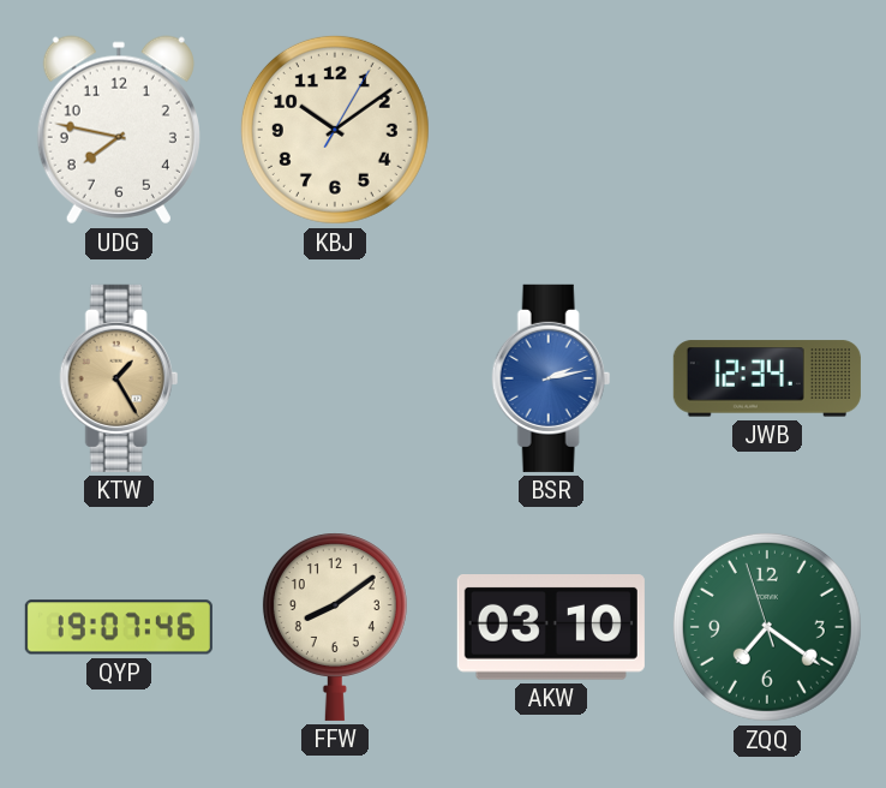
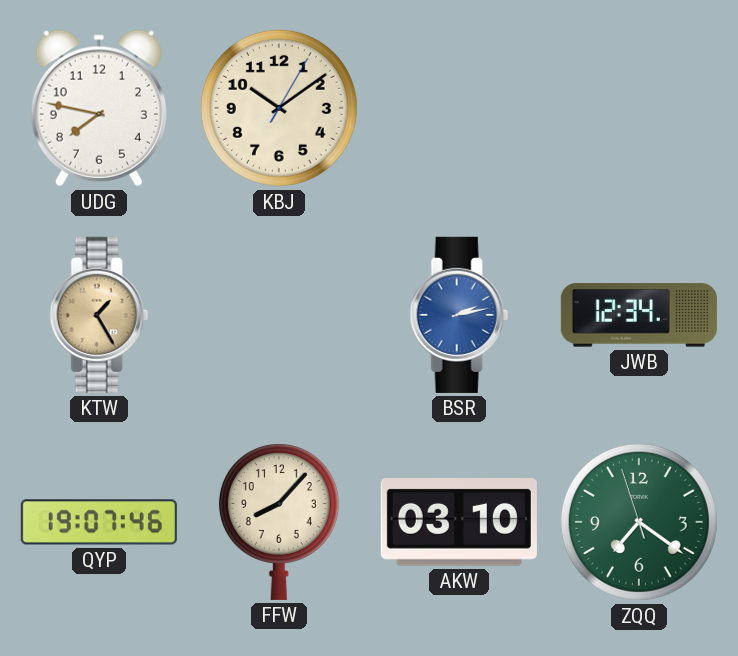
FFW: 8:09 -> 8:07
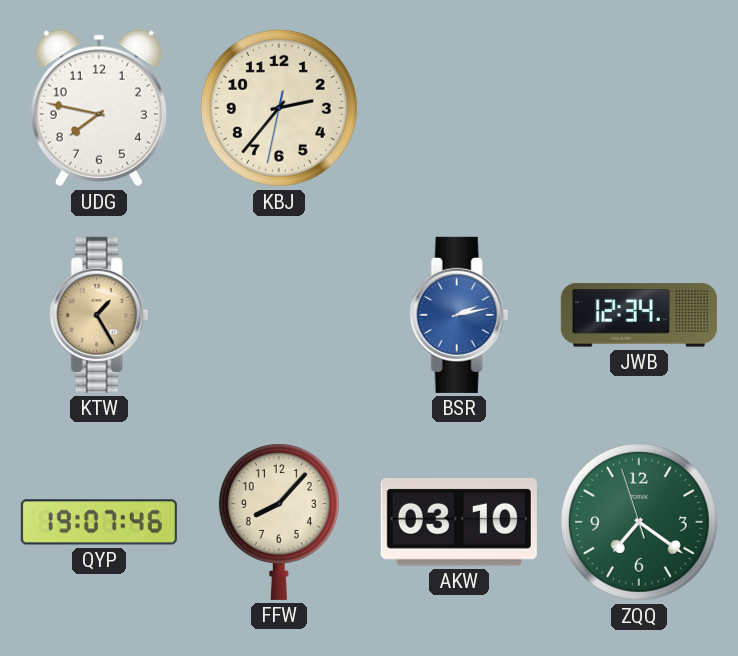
KBJ: 10:09 -> 2:36
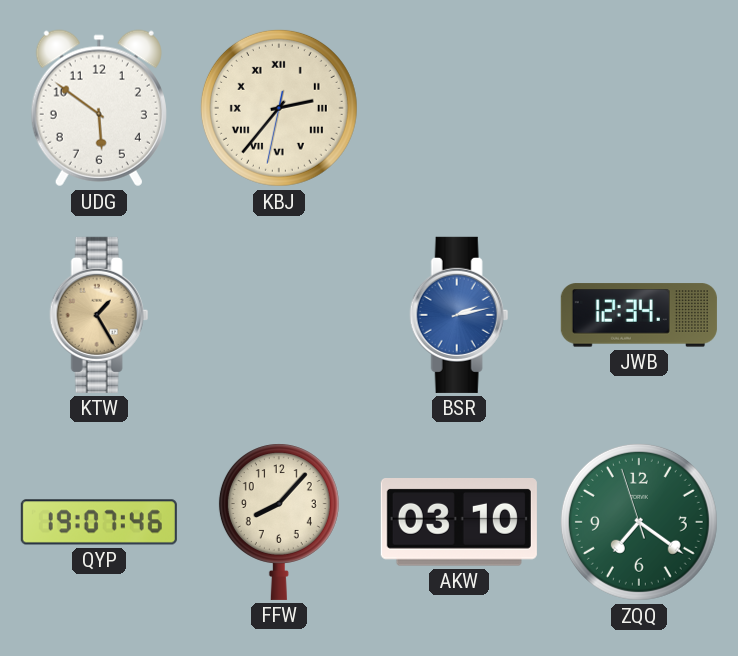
UDG: 7:47 -> 5:51
KBJ numerals: Arabic -> Roman
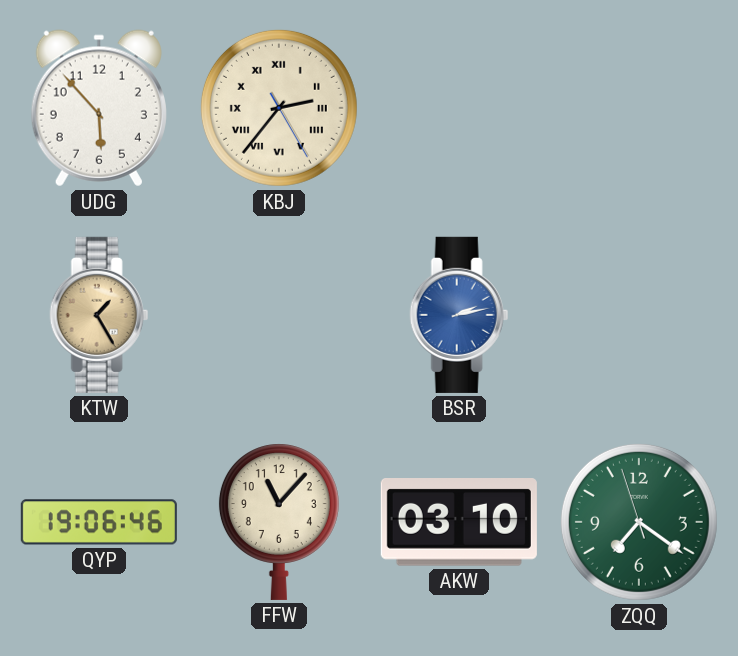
UDG: 5:51 -> 5:53
KBJ: 2:36:32 -> 2:36:25
JWB: 12:34 -> none
QYP: 19:07 -> 19:06
FFW: 8:07 -> 11:07
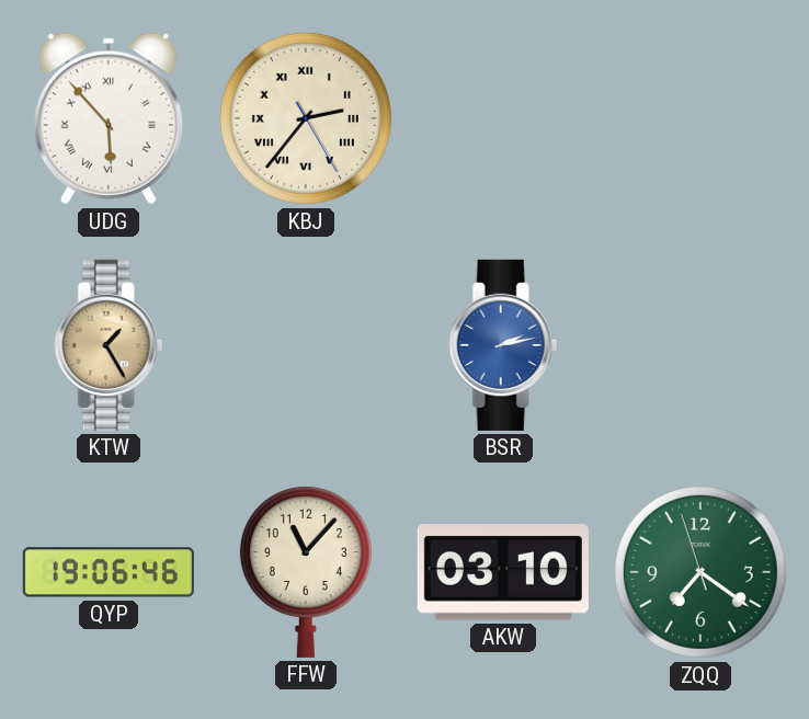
UDG numerals: Arabic -> Roman
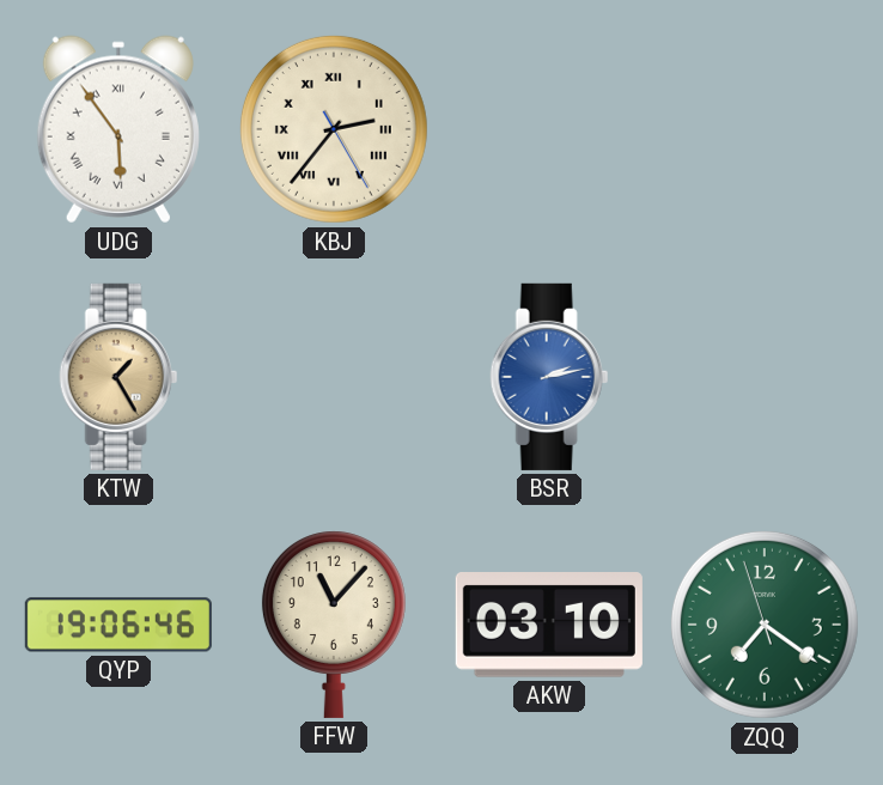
UDG: 5:53 -> 5:54
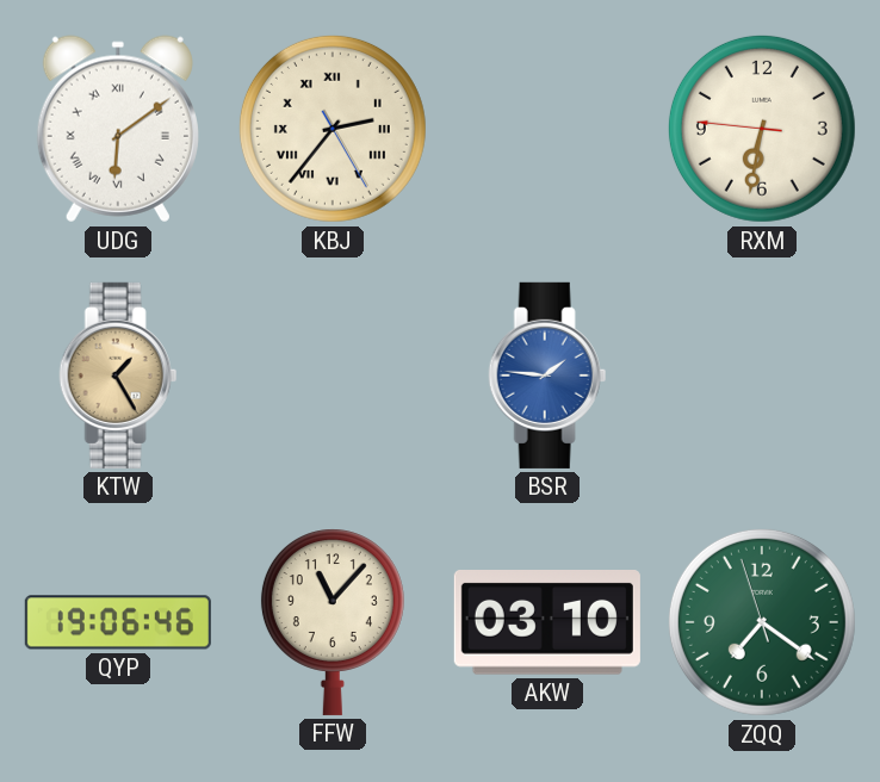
UDG: 5:54 -> 6:09
RXM: none -> 6:31
BSR: 2:13 -> 1:46
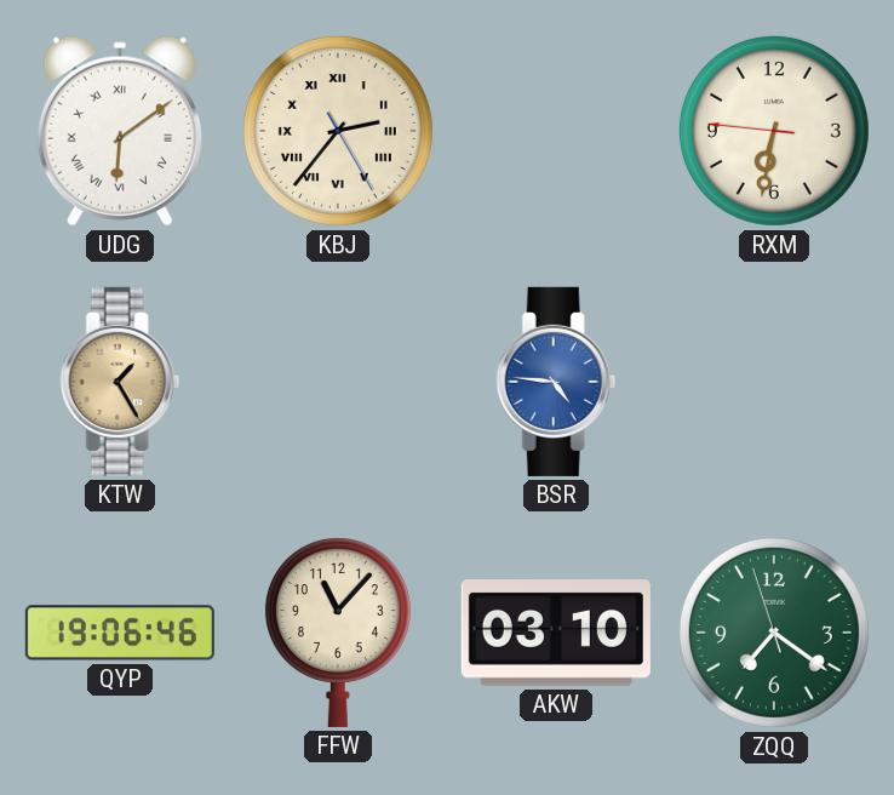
BSR: 1:46 -> 4:46
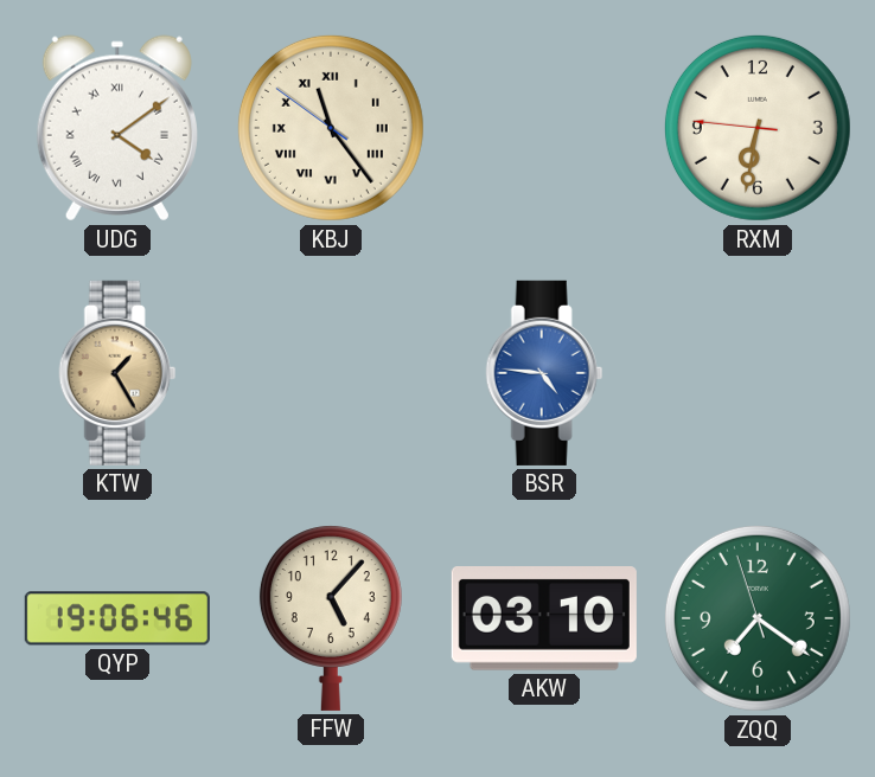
UDG: 6:09 -> 4:09
KBJ: 2:36 -> 11:23
FFW: 11:07 -> 5:07
